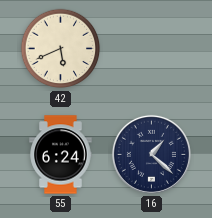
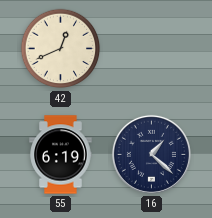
42: 5:41 -> 12:41
55: 6:24 -> 6:19
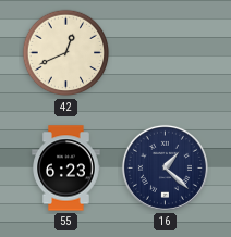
55: 6:19 -> 6:23
